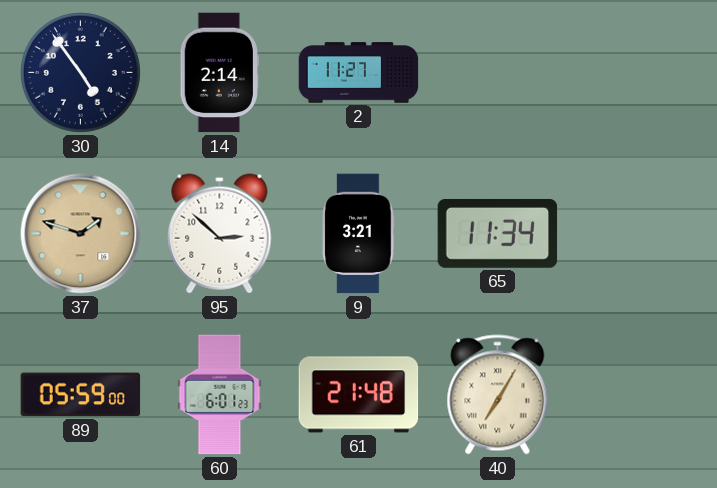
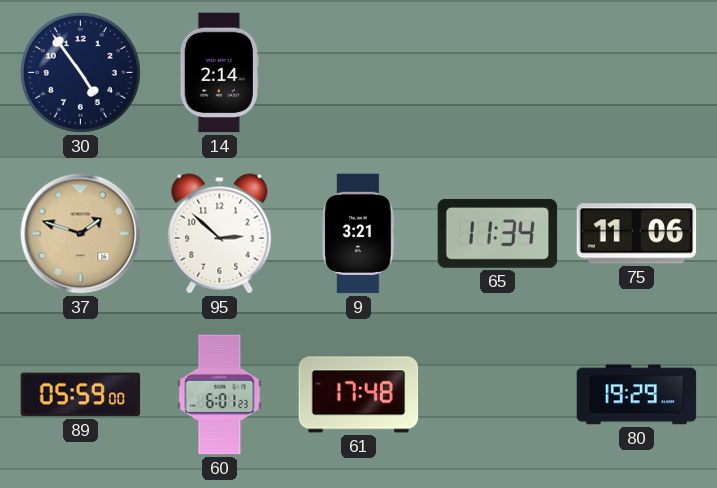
2: 11:27 -> none
75: none -> 11:06
61: 21:48 -> 17:48
40: 7:05 -> none
80: none -> 19:29
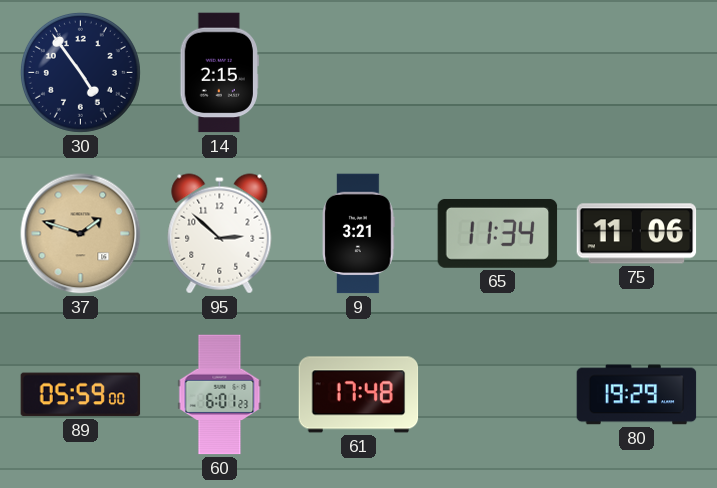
14: 2:14 -> 2:15
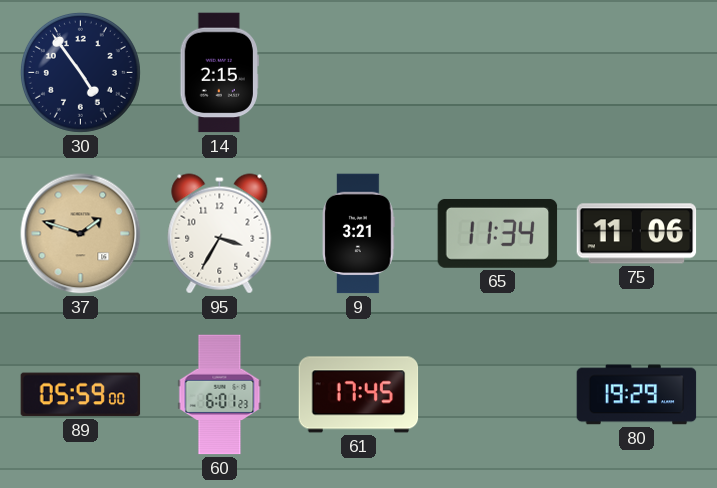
95: 2:52 -> 3:35
61: 17:48 -> 17:45
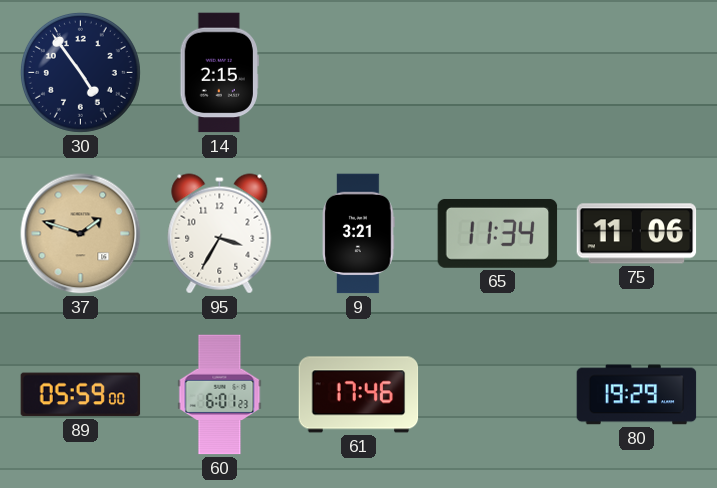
61: 17:45 -> 17:46
